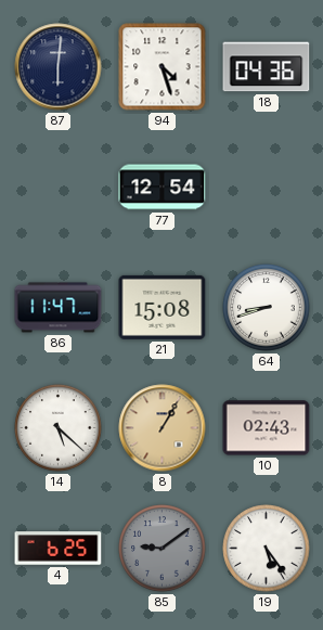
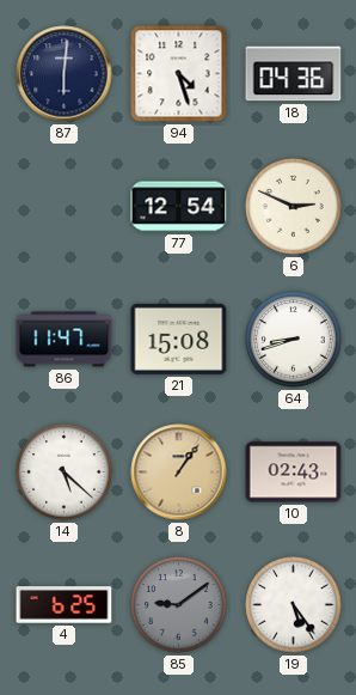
6: none -> 2:49
8: 1:05 -> 1:06
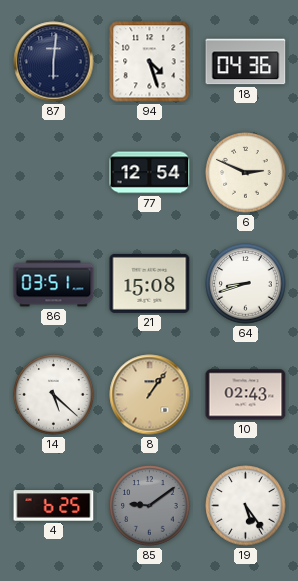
86: 11:47 -> 03:51
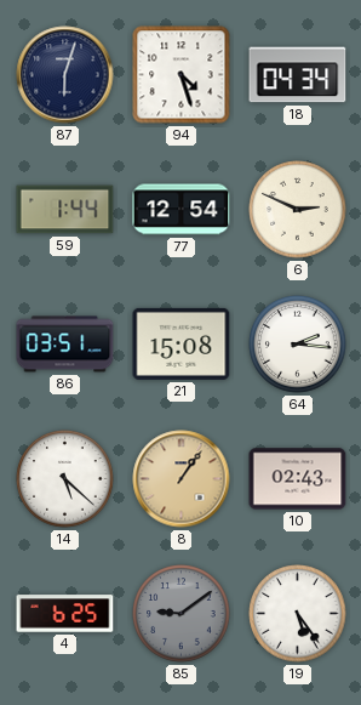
87: 6:01 -> 6:03
18: 04:36 -> 04:34
59: none -> 1:44
64: 8:42 -> 2:16
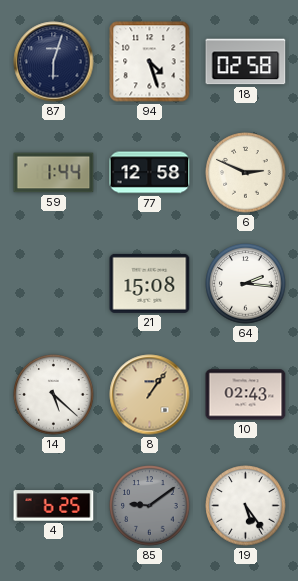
18: 04:34 -> 02:58
77: 12:54 -> 12:58
86: 03:51 -> none
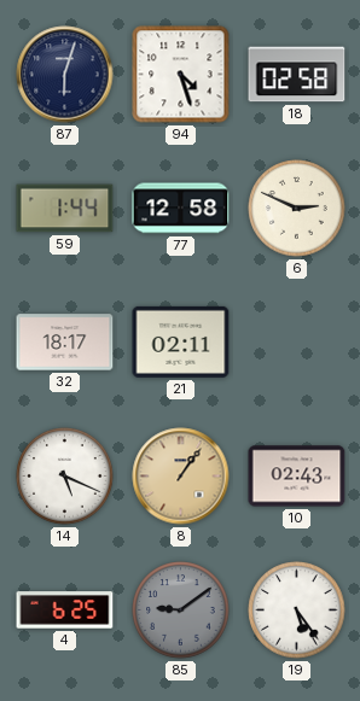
32: none -> 18:17
21: 15:08 -> 02:11
64: 2:16 -> none
14: 5:22 -> 5:19
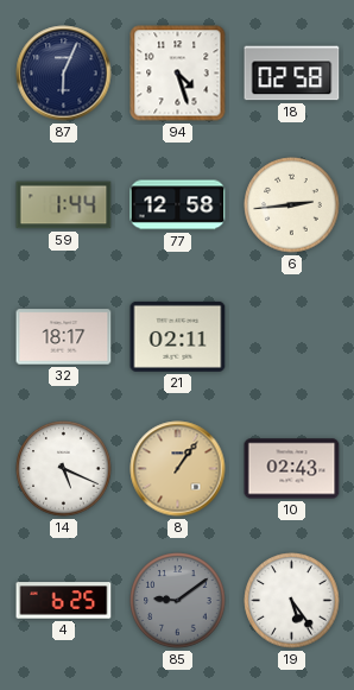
87: 6:03 -> 6:04
6: 2:49 -> 2:44
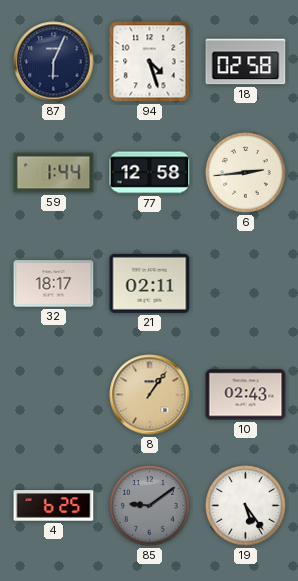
14: 5:19 -> none
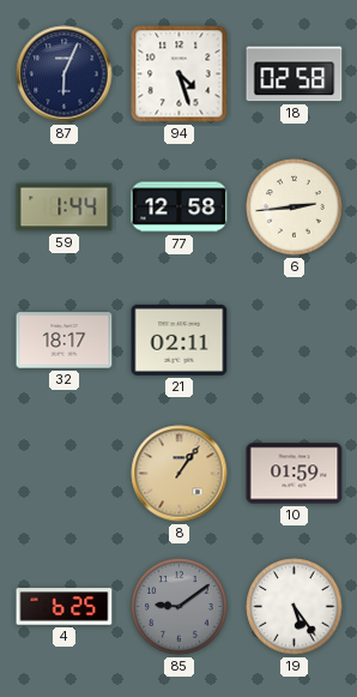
10: 02:43 -> 01:59
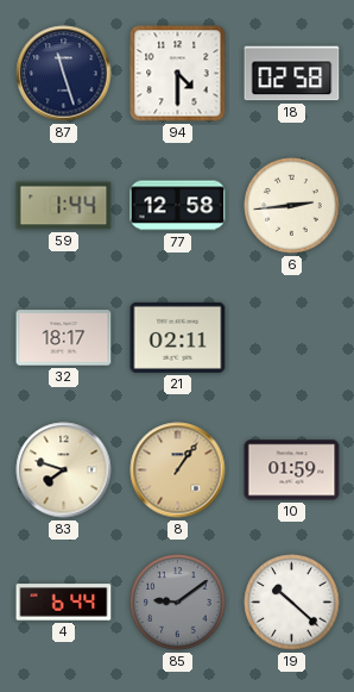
87: 6:04 -> 11:27
94: 4:27 -> 4:30
83: none -> 7:48
4: 6:25 -> 6:44
19: 5:24 -> 10:22
